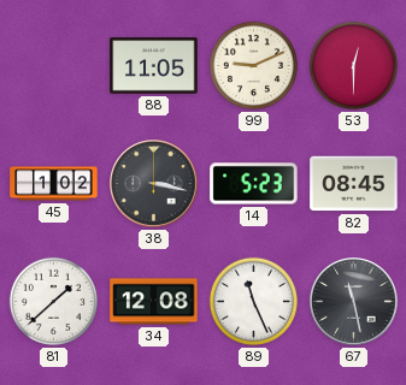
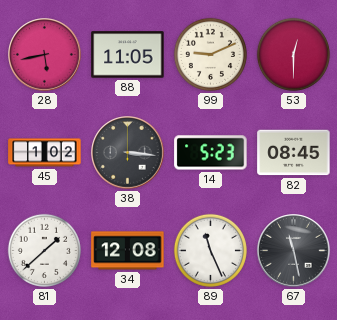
28: none -> 5:43
38: 3:17 -> 3:16
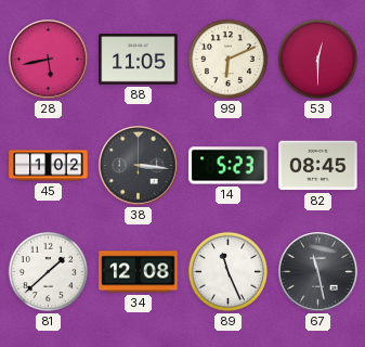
99: 9:11 -> 6:11
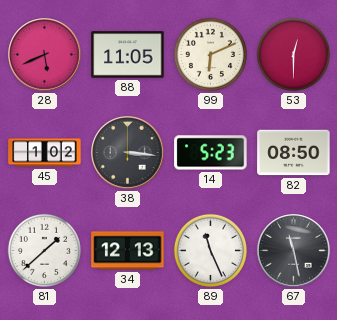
28: 5:43 -> 5:41
82: 08:45 -> 08:50
34: 12:08 -> 12:13
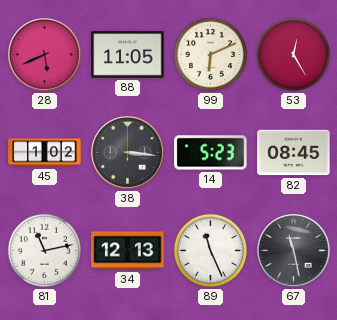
53: 12:30 -> 12:25
82: 08:50 -> 08:45
81: 1:38 -> 11:13
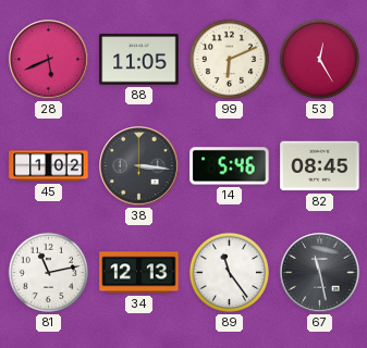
14: 5:23 -> 5:46
89: 11:26 -> 11:24
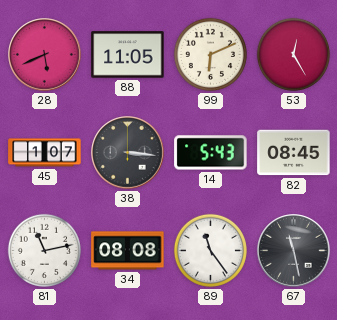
45: 1:02 -> 1:07
14: 5:46 -> 5:43
34: 12:13 -> 08:08
